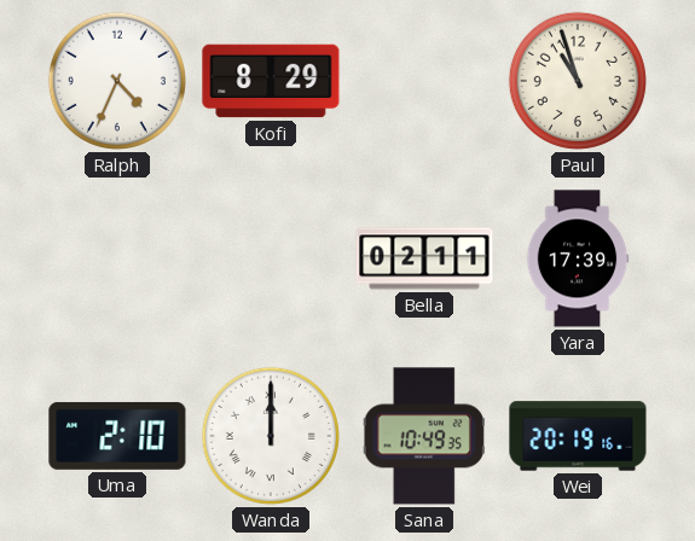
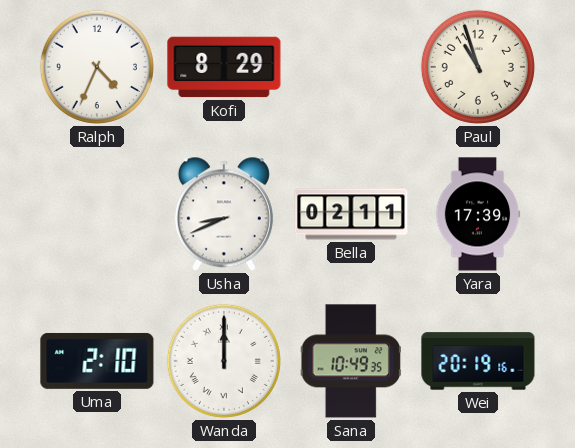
Usha: none -> 8:41
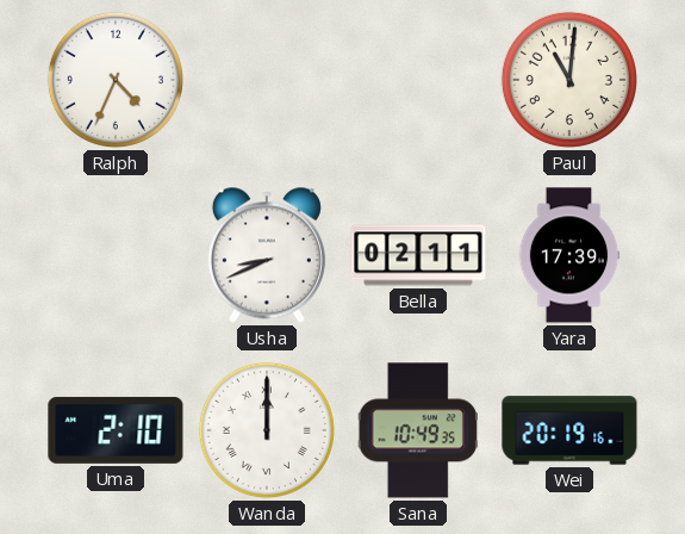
Kofi: 8:29 -> none
Paul: 10:57 -> 11:01
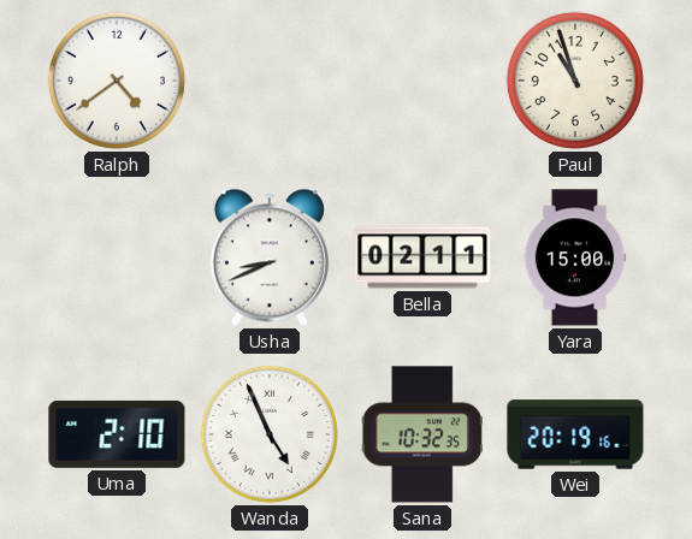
Ralph: 4:34 -> 4:39
Paul: 11:01 -> 10:57
Yara: 17:39 -> 15:00
Wanda: 12:00 -> 4:56
Sana: 10:49 -> 10:32
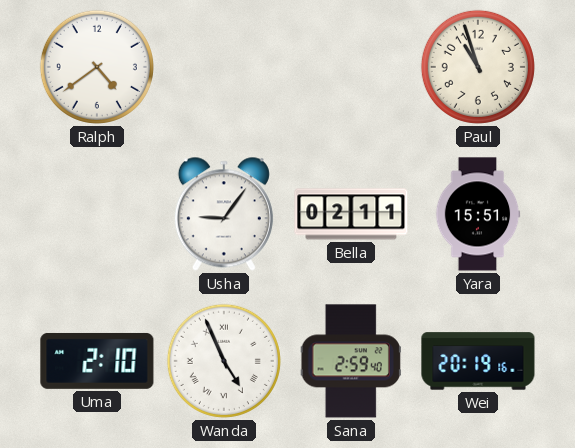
Usha: 8:41 -> 9:06
Yara: 15:00 -> 15:51
Sana: 10:32 -> 2:59
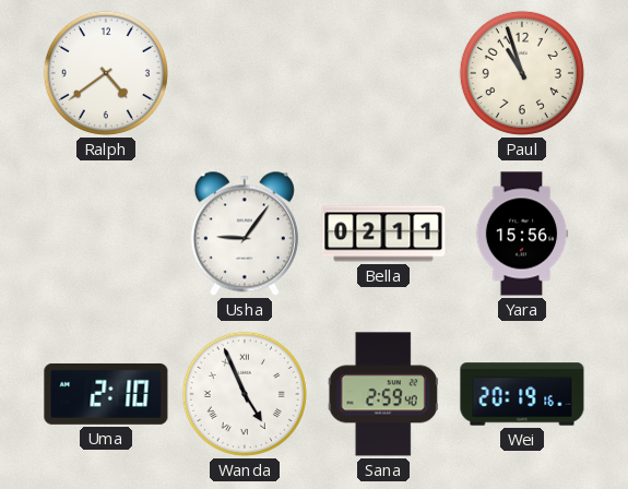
Yara: 15:51 -> 15:56
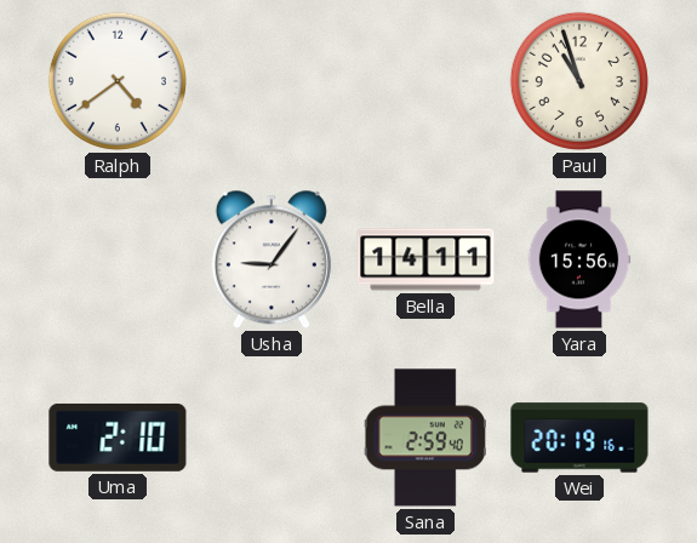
Bella: 02:11 -> 14:11
Wanda: 4:56 -> none
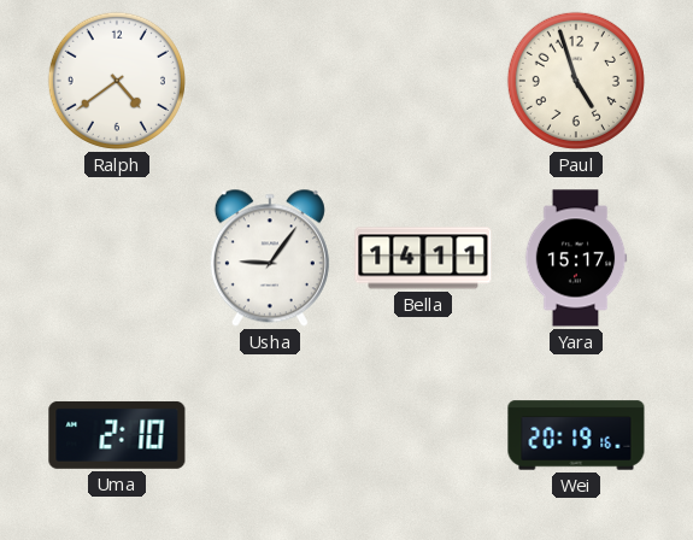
Paul: 10:57 -> 4:57
Yara: 15:56 -> 15:17
Sana: 2:59 -> none
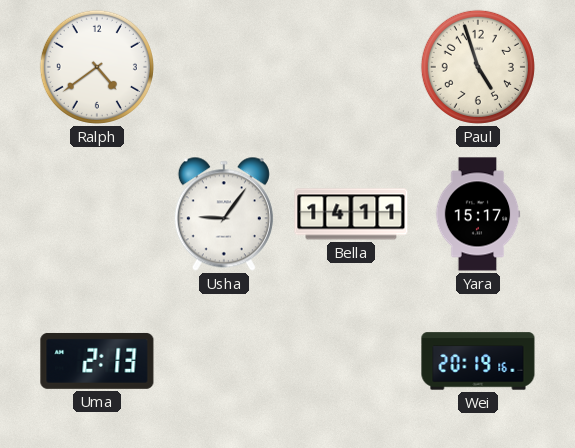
Uma: 2:10 -> 2:13
